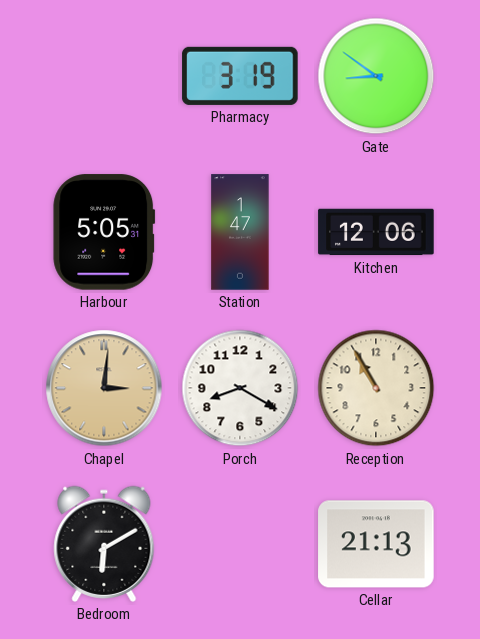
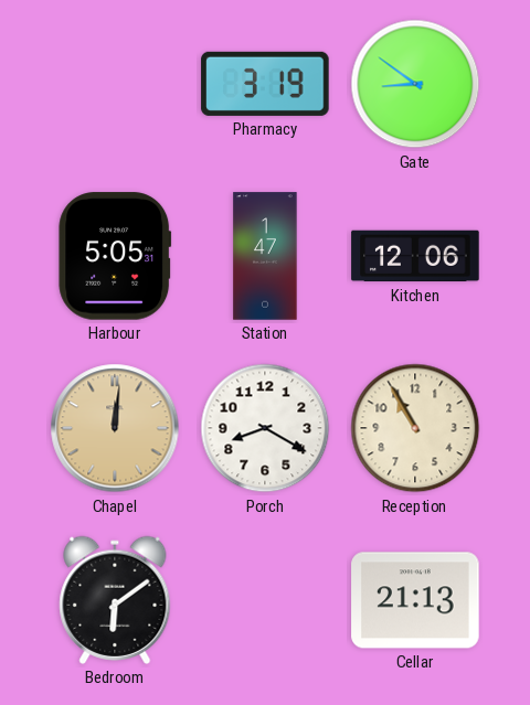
Chapel: 3:01 -> 12:01
Bedroom: 6:10 -> 6:09
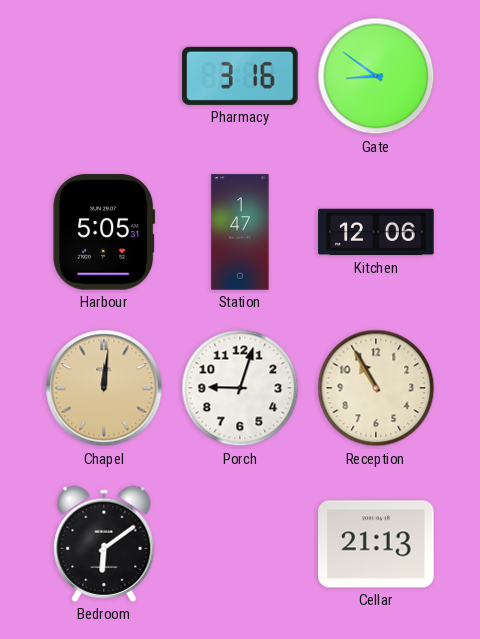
Pharmacy: 3:19 -> 3:16
Porch: 8:20 -> 9:03
